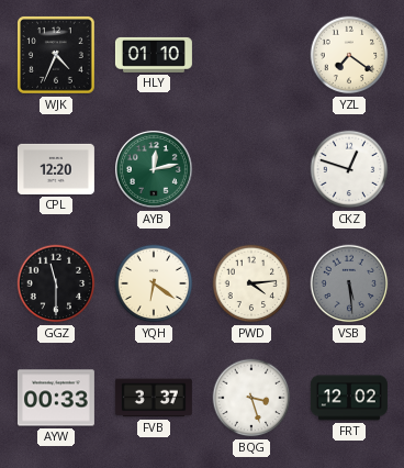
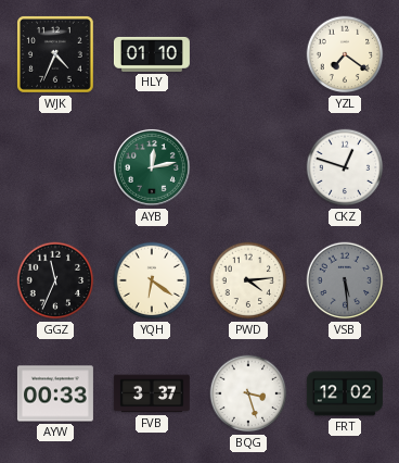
CPL: 12:20 -> none
GGZ: 11:30 -> 11:34
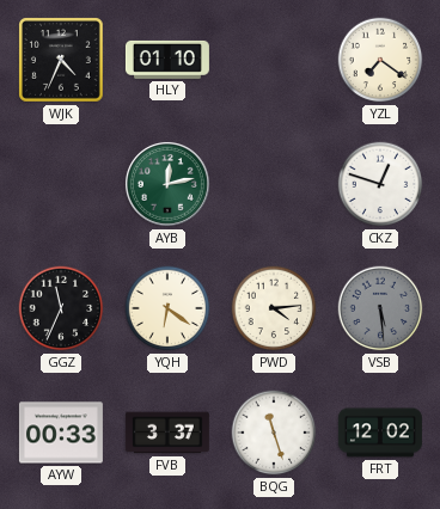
BQG: 3:27 -> 11:27
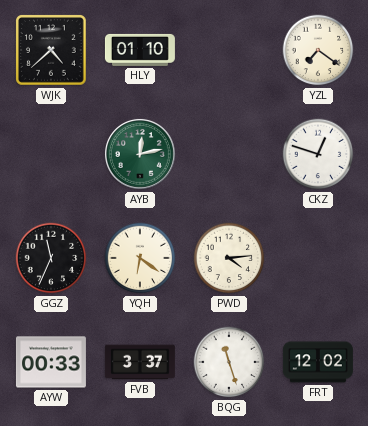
WJK: 4:34 -> 4:38
VSB: 5:29 -> none
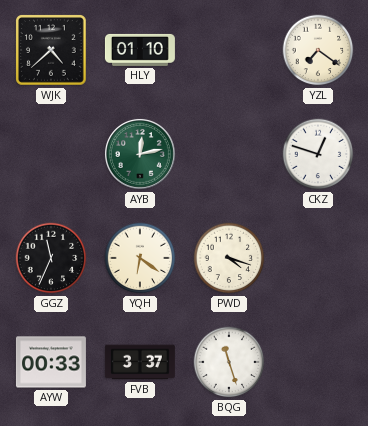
PWD: 4:14 -> 4:18
FRT: 12:02 -> none
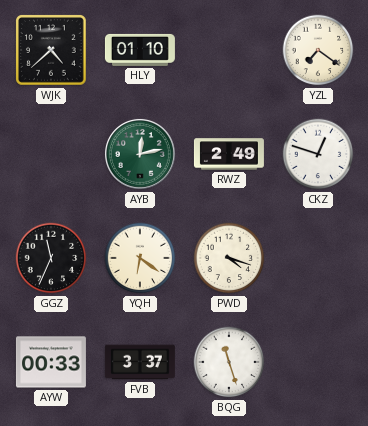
RWZ: none -> 2:49
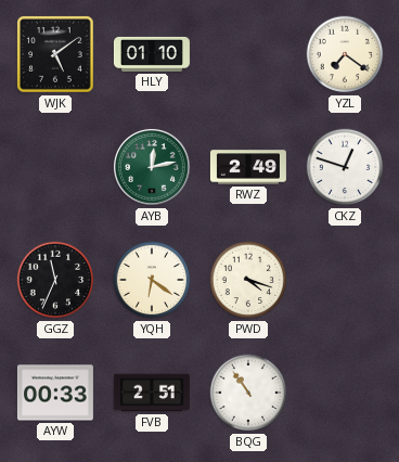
WJK: 4:38 -> 5:09
FVB: 3:37 -> 2:51
BQG: 11:27 -> 10:54
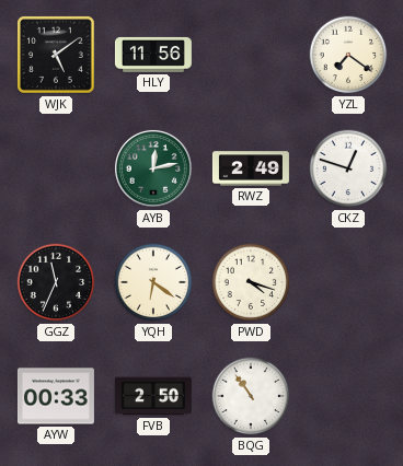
HLY: 01:10 -> 11:56
FVB: 2:51 -> 2:50
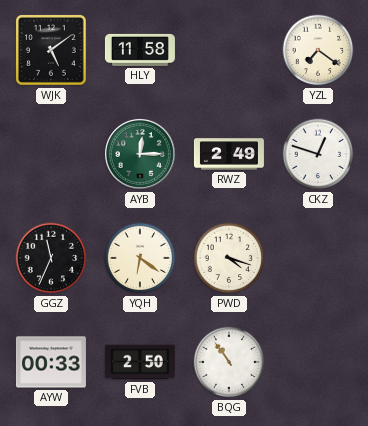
HLY: 11:56 -> 11:58
AYB: 12:13 -> 12:15
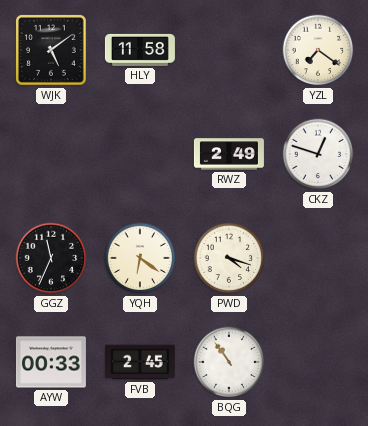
AYB: 12:15 -> none
FVB: 2:50 -> 2:45
